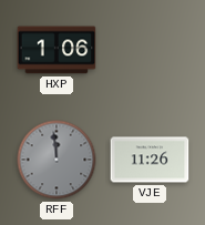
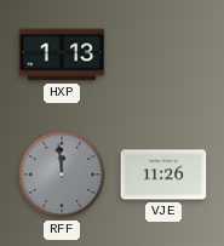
HXP: 1:06 -> 1:13
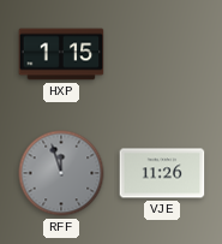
HXP: 1:13 -> 1:15
RFF: 11:59 -> 11:57
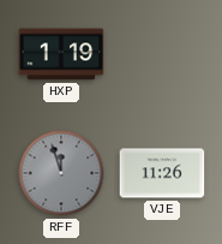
HXP: 1:15 -> 1:19
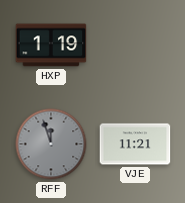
VJE: 11:26 -> 11:21
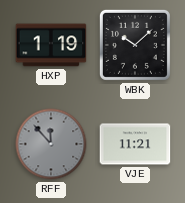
WBK: none -> 10:08
RFF: 11:57 -> 11:53
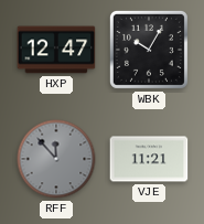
HXP: 1:19 -> 12:47
WBK: 10:08 -> 10:05
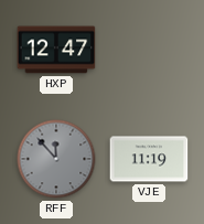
WBK: 10:05 -> none
VJE: 11:21 -> 11:19
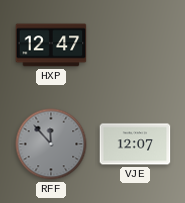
VJE: 11:19 -> 12:07
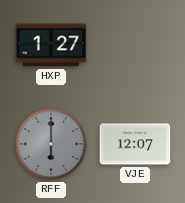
HXP: 12:47 -> 1:27
RFF: 11:53 -> 6:00
